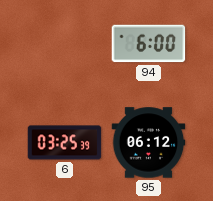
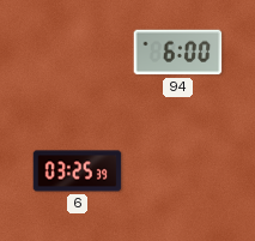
95: 06:12 -> none
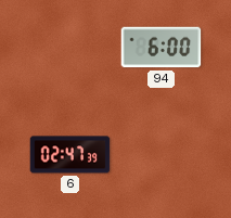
6: 03:25 -> 02:47
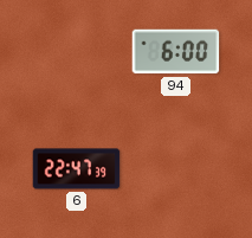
6: 02:47 -> 22:47
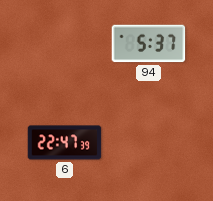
94: 6:00 -> 5:37
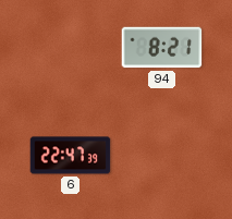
94: 5:37 -> 8:21
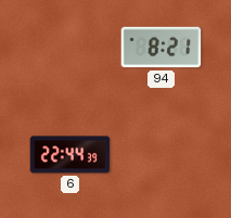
6: 22:47 -> 22:44
